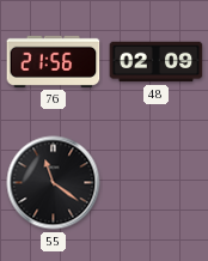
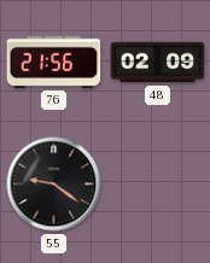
55: 11:21 -> 9:21
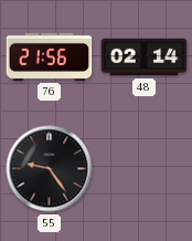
48: 02:09 -> 02:14
55: 9:21 -> 9:24
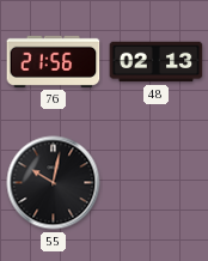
48: 02:14 -> 02:13
55: 9:24 -> 10:02
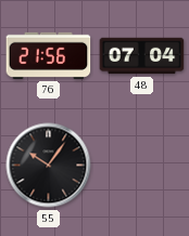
48: 02:13 -> 07:04
55: 10:02 -> 10:06
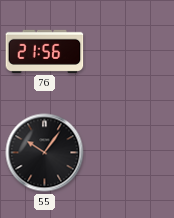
48: 07:04 -> none
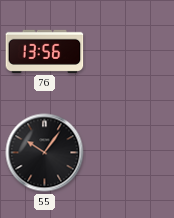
76: 21:56 -> 13:56
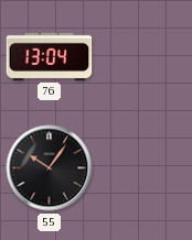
76: 13:56 -> 13:04
